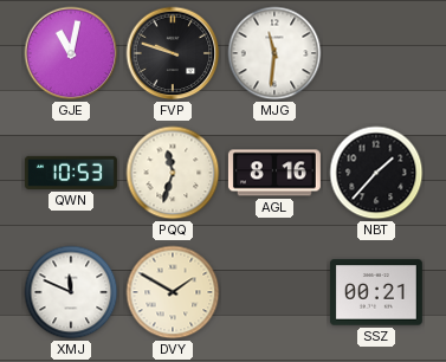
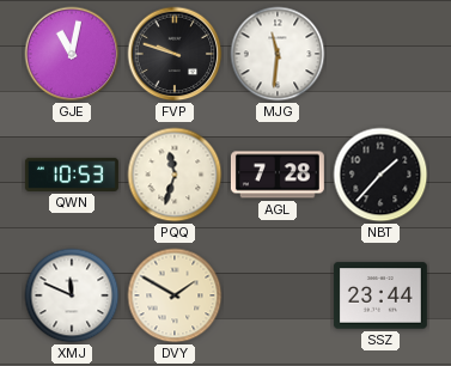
AGL: 8:16 -> 7:28
SSZ: 00:21 -> 23:44
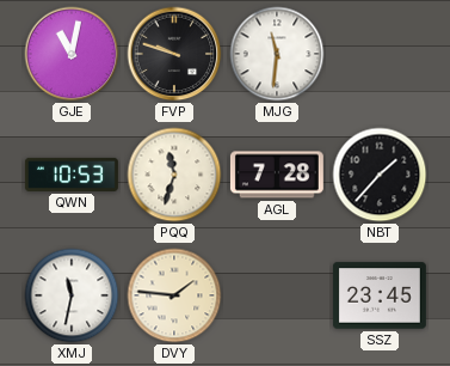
XMJ: 11:49 -> 11:32
DVY: 1:50 -> 1:46
SSZ: 23:44 -> 23:45
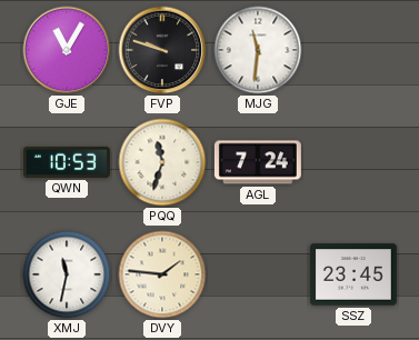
GJE: 11:02 -> 11:05
AGL: 7:28 -> 7:24
NBT: 1:37 -> none
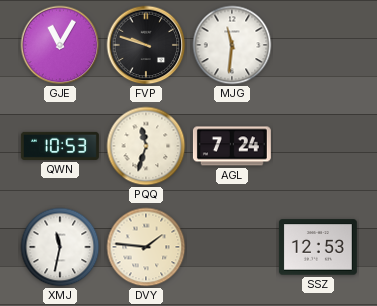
SSZ: 23:45 -> 12:53
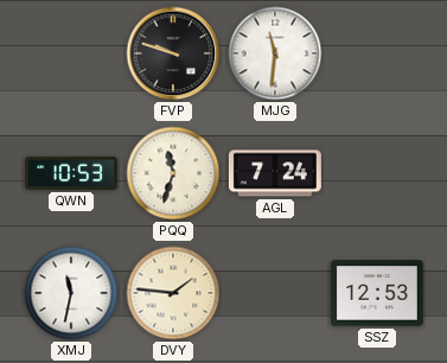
GJE: 11:05 -> none
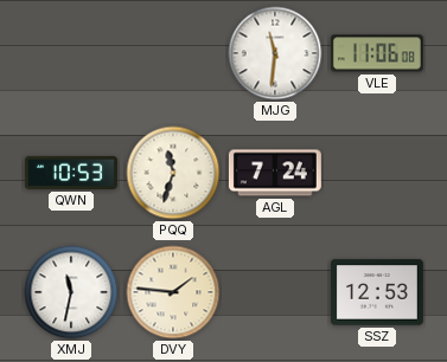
FVP: 9:48 -> none
VLE: none -> 11:06
